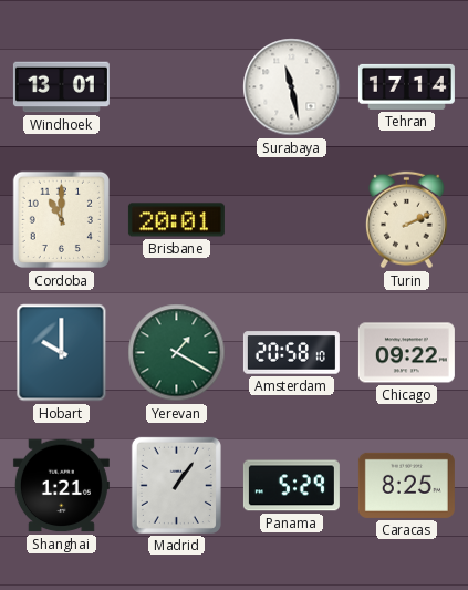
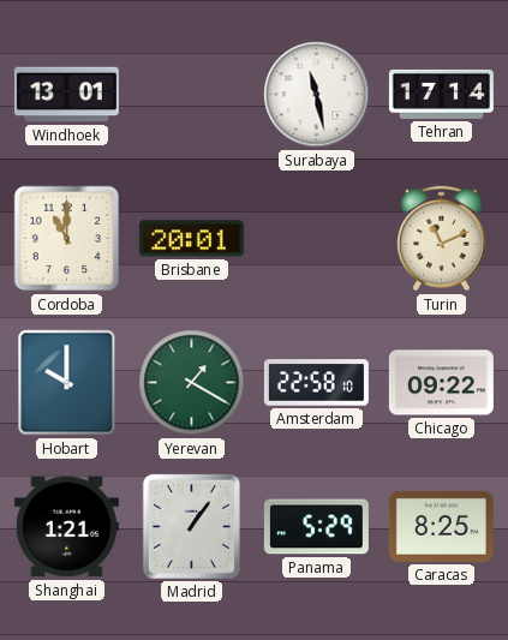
Turin: 2:11 -> 11:11
Amsterdam: 20:58 -> 22:58
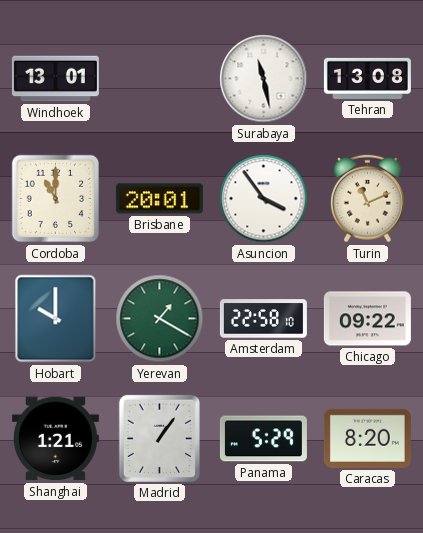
Tehran: 17:14 -> 13:08
Asuncion: none -> 3:54
Caracas: 8:25 -> 8:20
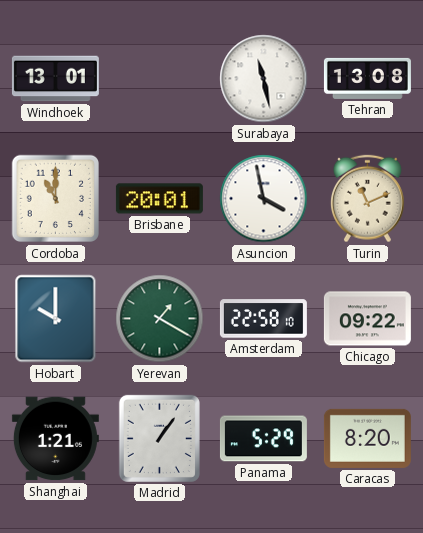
Asuncion: 3:54 -> 3:58
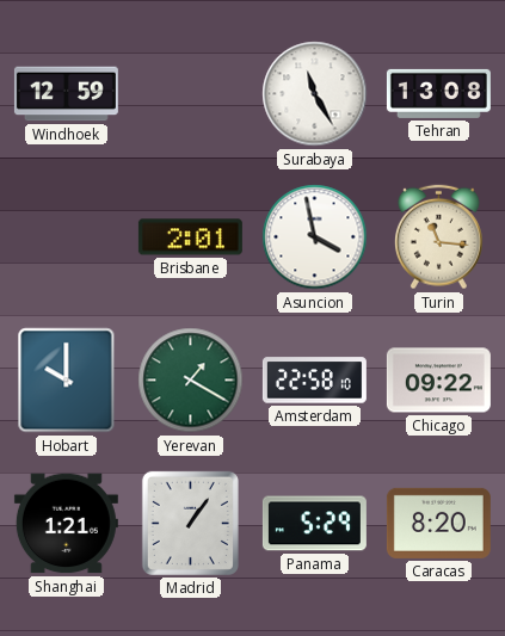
Windhoek: 13:01 -> 12:59
Surabaya: 11:28 -> 11:25
Cordoba: 11:00 -> none
Brisbane: 20:01 -> 2:01
Turin: 11:11 -> 11:16
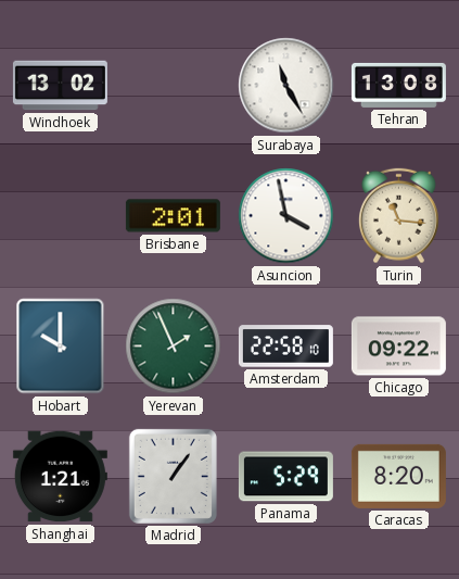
Windhoek: 12:59 -> 13:02
Yerevan: 1:20 -> 1:56
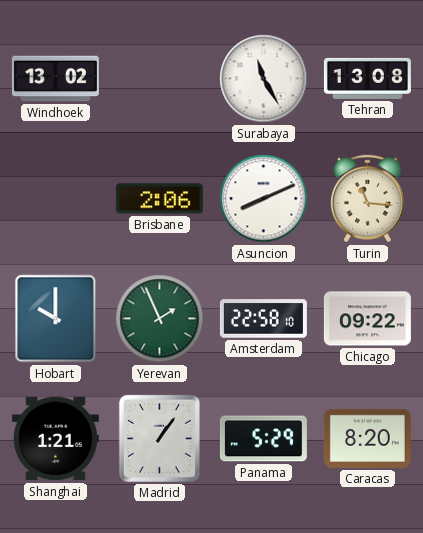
Brisbane: 2:01 -> 2:06
Asuncion: 3:58 -> 8:11
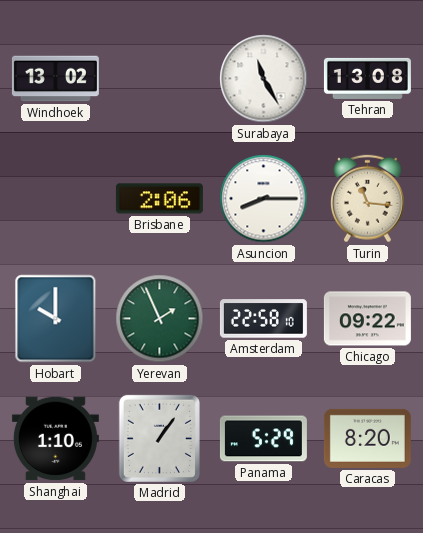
Asuncion: 8:11 -> 8:15
Shanghai: 1:21 -> 1:10
